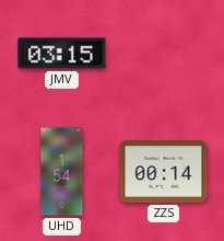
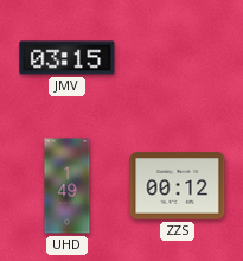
UHD: 1:54 -> 1:49
ZZS: 00:14 -> 00:12
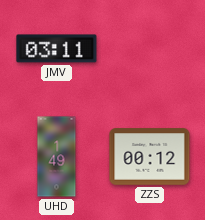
JMV: 03:15 -> 03:11
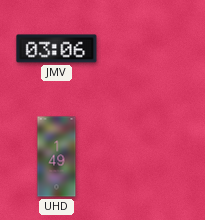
JMV: 03:11 -> 03:06
ZZS: 00:12 -> none
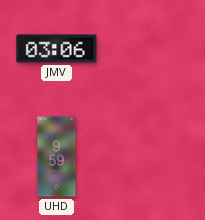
UHD: 1:49 -> 9:59
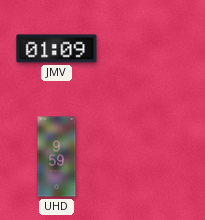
JMV: 03:06 -> 01:09
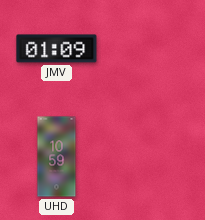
UHD: 9:59 -> 10:59
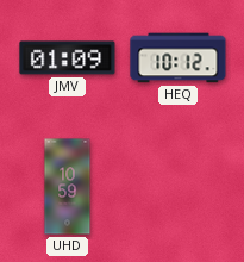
HEQ: none -> 10:12
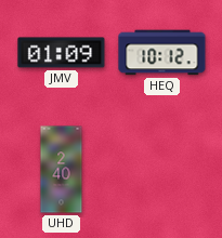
UHD: 10:59 -> 2:40
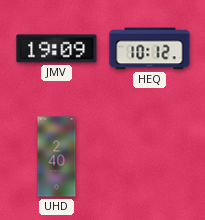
JMV: 01:09 -> 19:09
